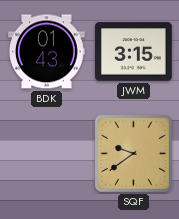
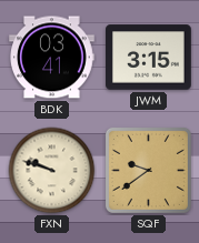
BDK: 01:43 -> 03:41
FXN: none -> 9:48
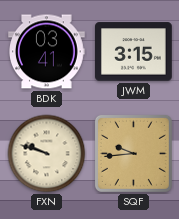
SQF: 9:39 -> 9:44
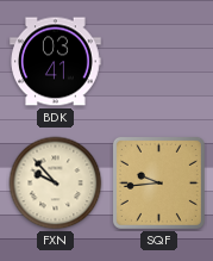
JWM: 3:15 -> none
FXN: 9:48 -> 9:53
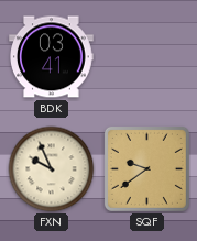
FXN: 9:53 -> 9:56
SQF: 9:44 -> 9:39
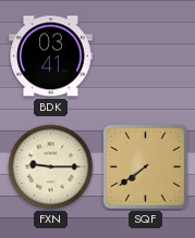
FXN: 9:56 -> 9:15
SQF: 9:39 -> 7:39
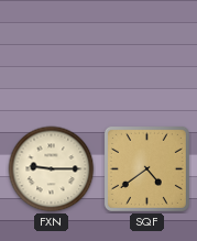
BDK: 03:41 -> none
SQF: 7:39 -> 4:39
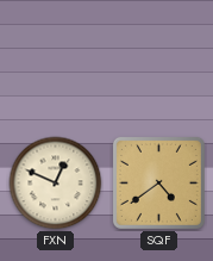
FXN: 9:15 -> 12:49
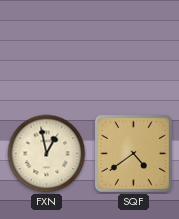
FXN: 12:49 -> 12:58
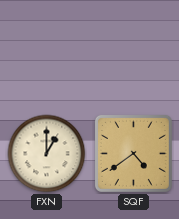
FXN: 12:58 -> 1:00
